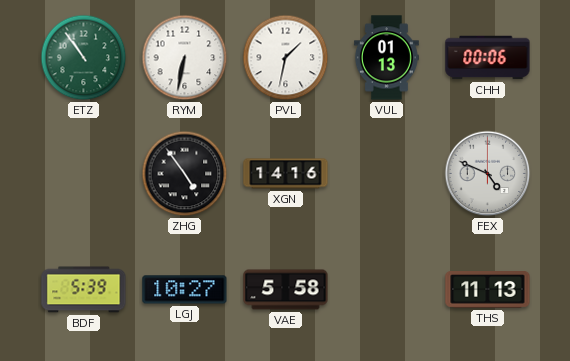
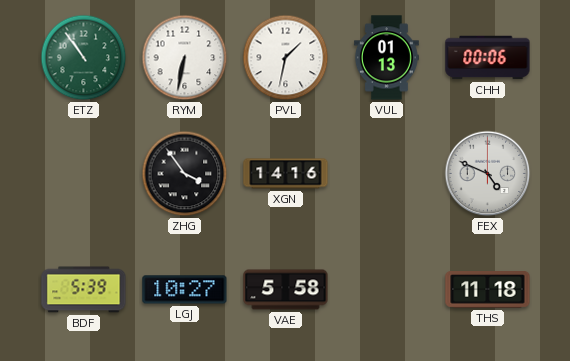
ZHG: 4:54 -> 3:54
THS: 11:13 -> 11:18
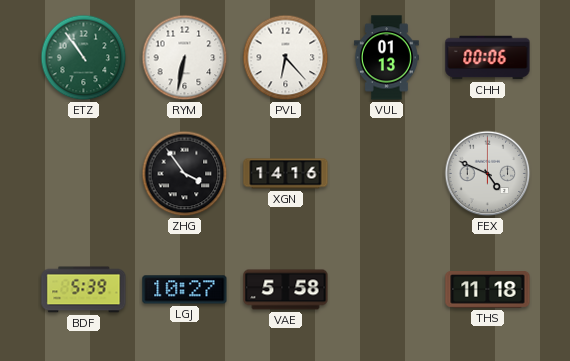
PVL: 1:32 -> 6:23
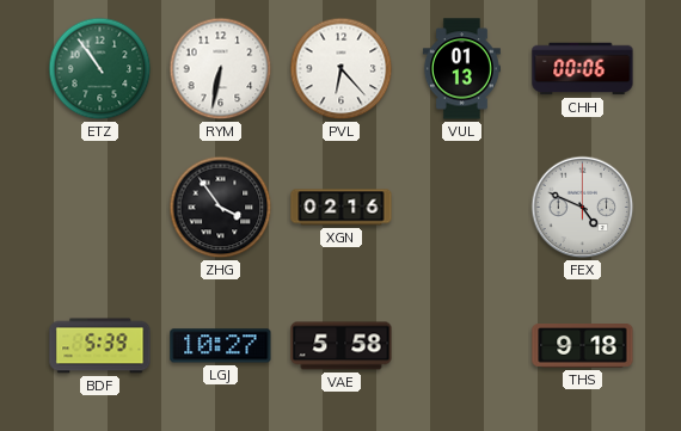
XGN: 14:16 -> 02:16
THS: 11:18 -> 9:18
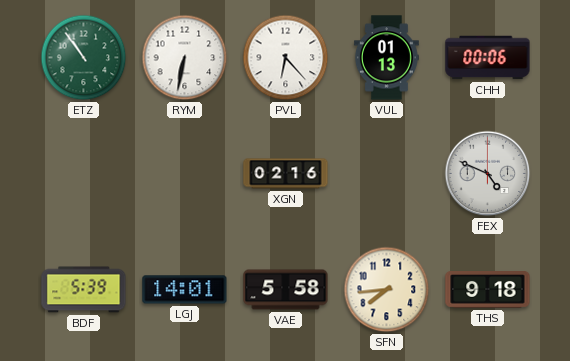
ZHG: 3:54 -> none
LGJ: 10:27 -> 14:01
SFN: none -> 7:44
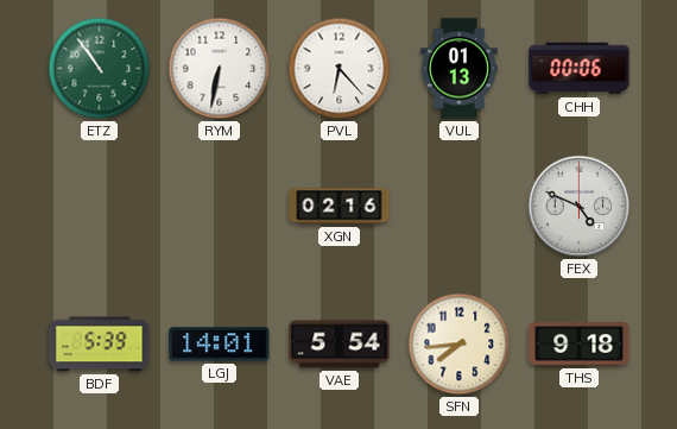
VAE: 5:58 -> 5:54
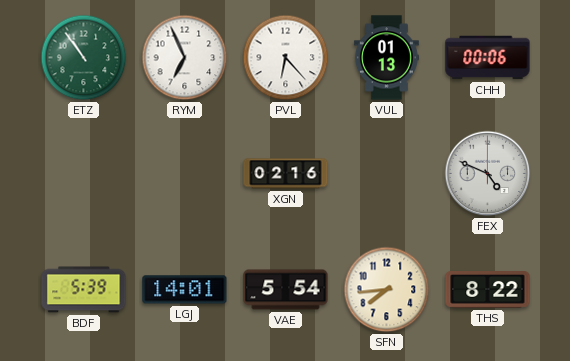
RYM: 6:32 -> 6:56
THS: 9:18 -> 8:22
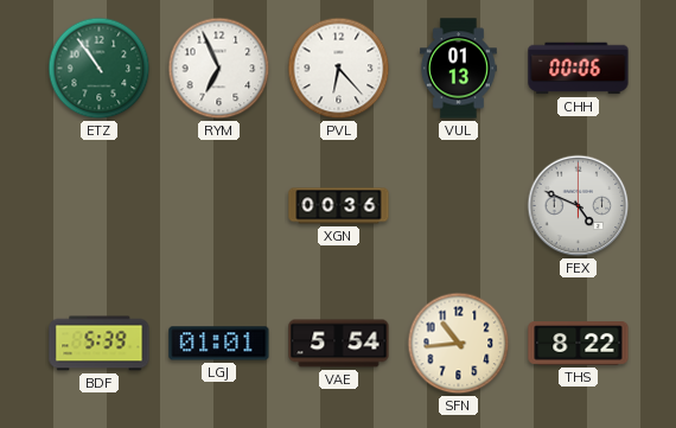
XGN: 02:16 -> 00:36
LGJ: 14:01 -> 01:01
SFN: 7:44 -> 10:44
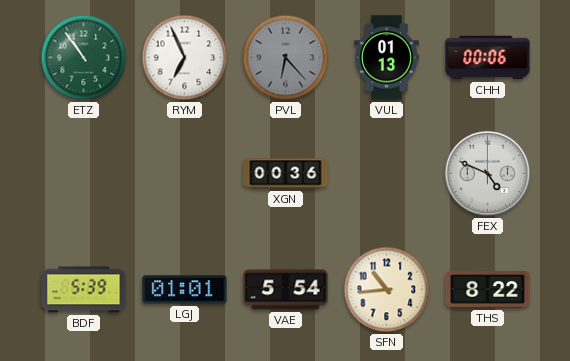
PVL dial: white -> grey
